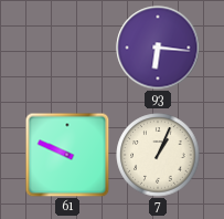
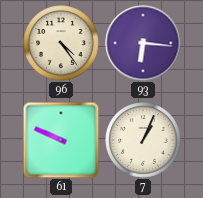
96: none -> 4:24
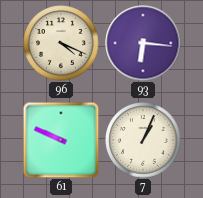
96: 4:24 -> 4:19
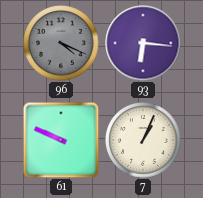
96 dial: cream -> grey
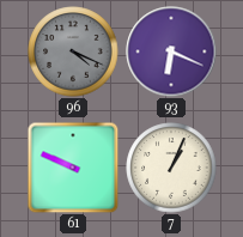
93: 6:16 -> 6:19
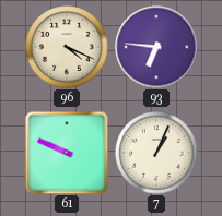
96 dial: grey -> cream
93: 6:19 -> 6:46
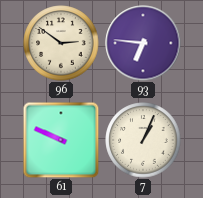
96: 4:19 -> 2:51
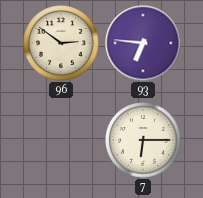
61: 9:49 -> none
7: 1:04 -> 6:15
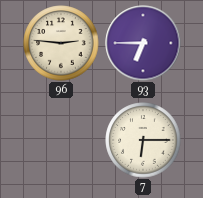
96: 2:51 -> 2:46
93: 6:46 -> 6:45
